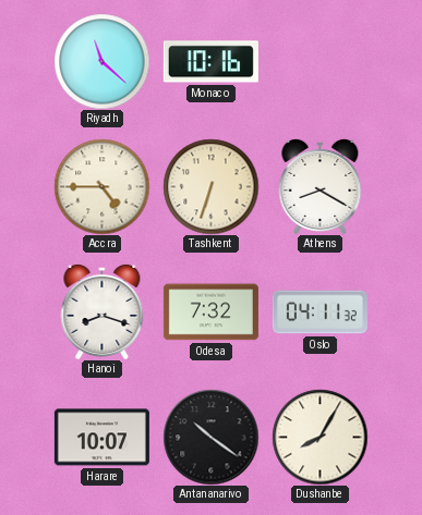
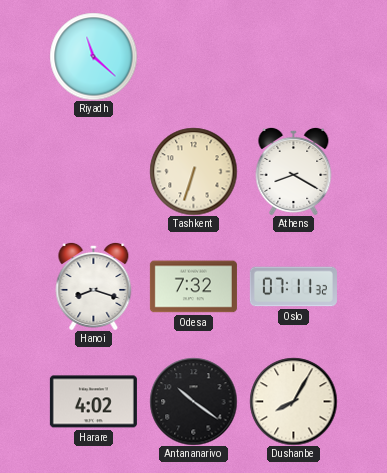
Monaco: 10:16 -> none
Accra: 4:45 -> none
Oslo: 04:11 -> 07:11
Harare: 10:07 -> 4:02
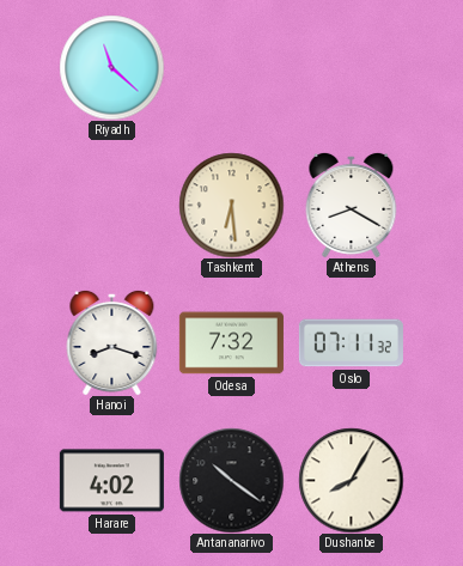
Tashkent: 6:33 -> 6:29
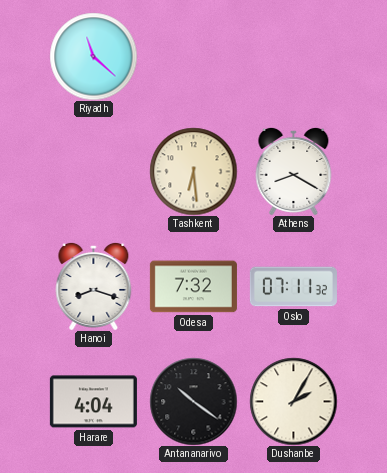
Harare: 4:02 -> 4:04
Dushanbe: 8:05 -> 2:05
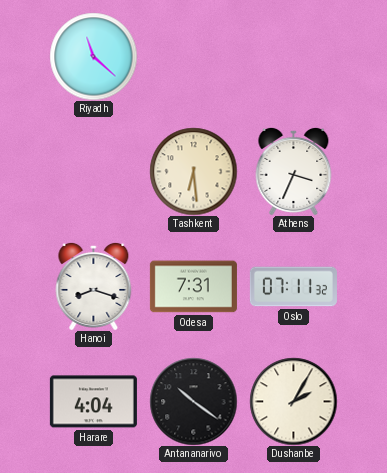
Athens: 8:20 -> 3:34
Odesa: 7:32 -> 7:31
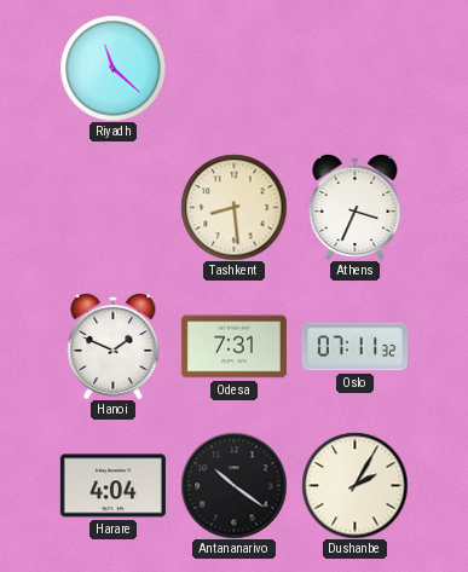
Tashkent: 6:29 -> 8:29
Hanoi: 8:18 -> 1:49
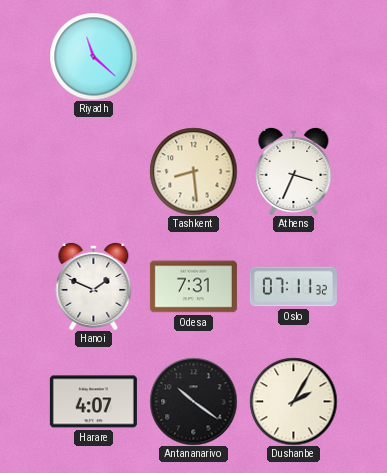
Harare: 4:04 -> 4:07
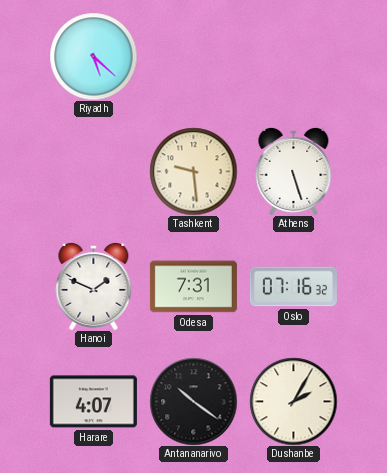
Riyadh: 11:22 -> 5:22
Tashkent: 8:29 -> 9:29
Athens: 3:34 -> 5:27
Oslo: 07:11 -> 07:16
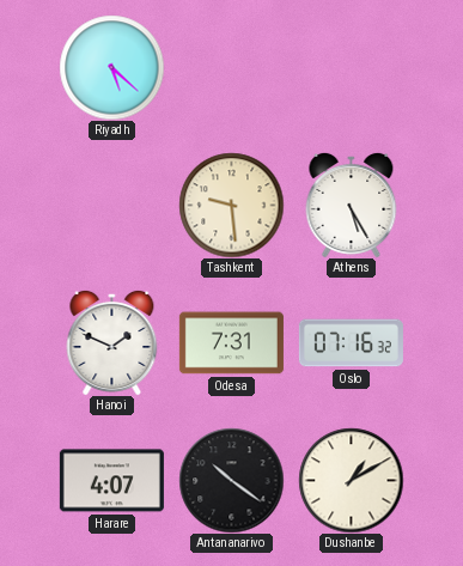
Athens: 5:27 -> 5:25
Dushanbe: 2:05 -> 1:10
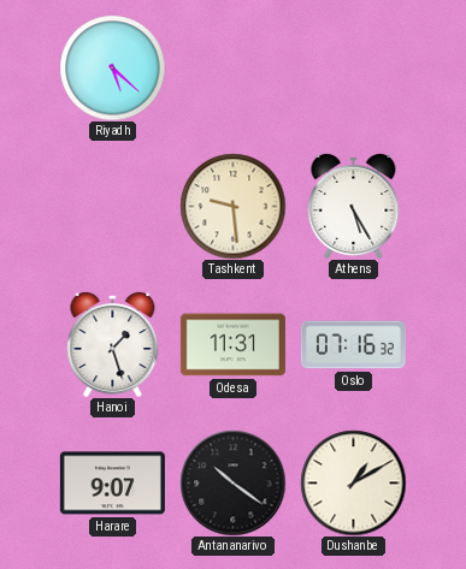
Hanoi: 1:49 -> 1:27
Odesa: 7:31 -> 11:31
Harare: 4:07 -> 9:07
